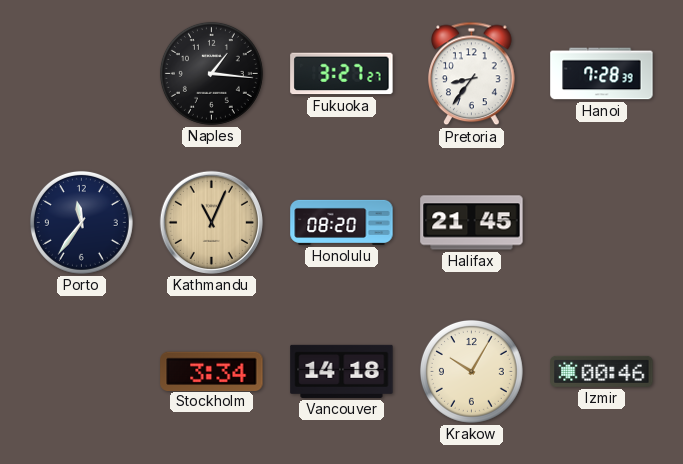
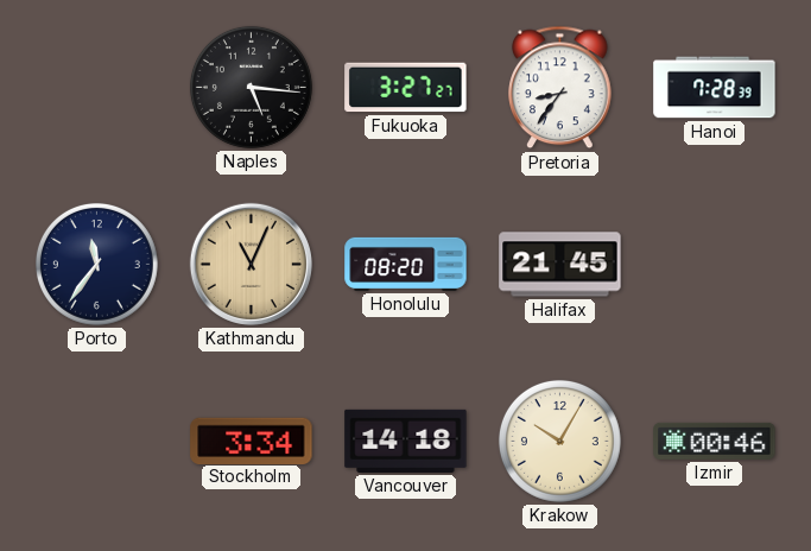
Naples: 1:16 -> 5:16
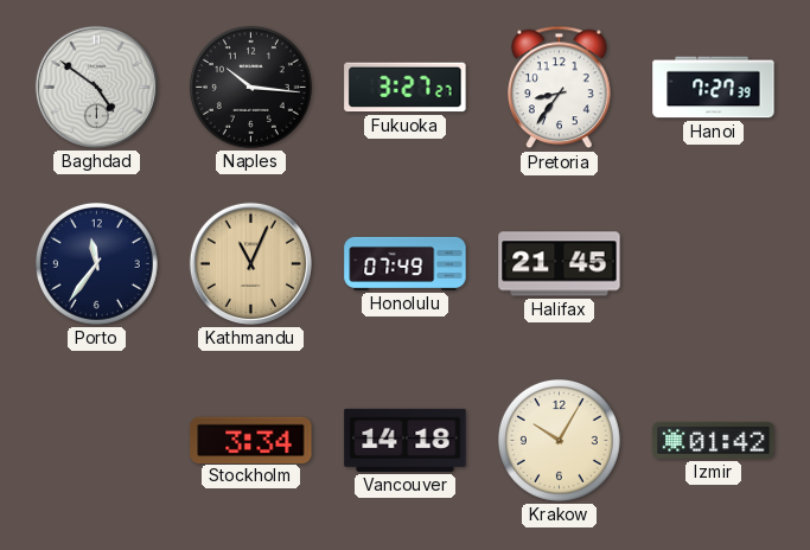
Baghdad: none -> 4:51
Naples: 5:16 -> 10:16
Hanoi: 7:28 -> 7:27
Honolulu: 08:20 -> 07:49
Izmir: 00:46 -> 01:42
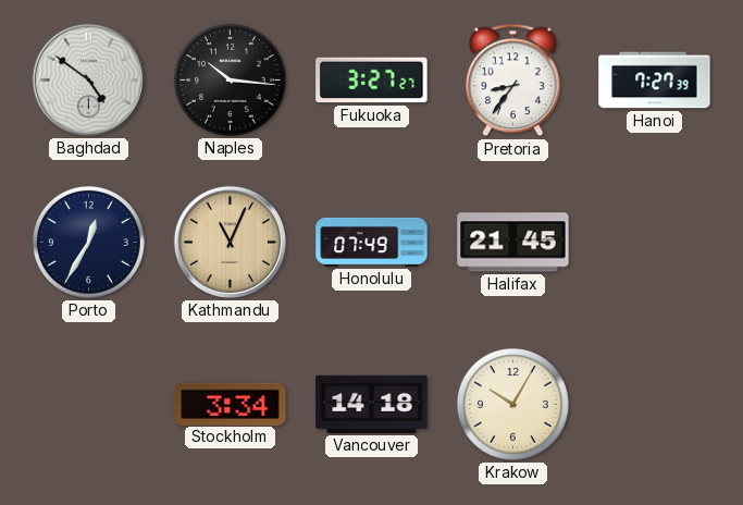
Porto: 11:36 -> 12:35
Izmir: 01:42 -> none
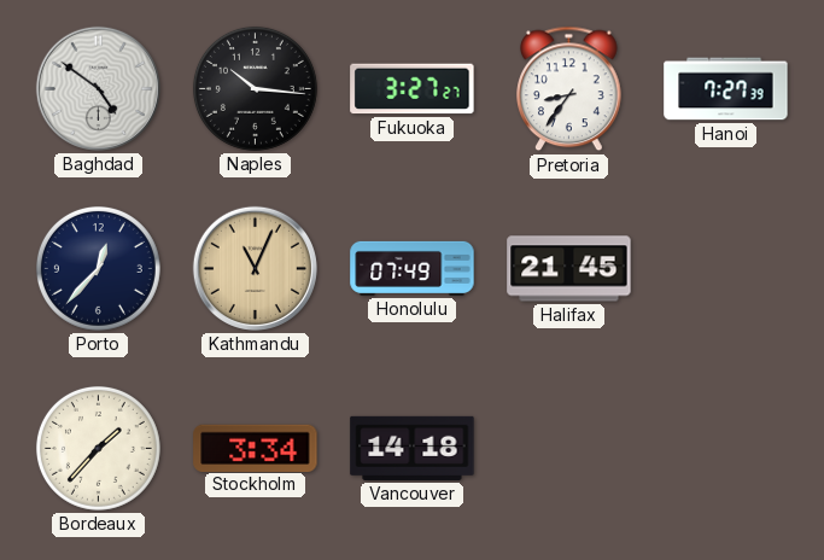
Porto: 12:35 -> 12:37
Bordeaux: none -> 1:37
Krakow: 10:05 -> none
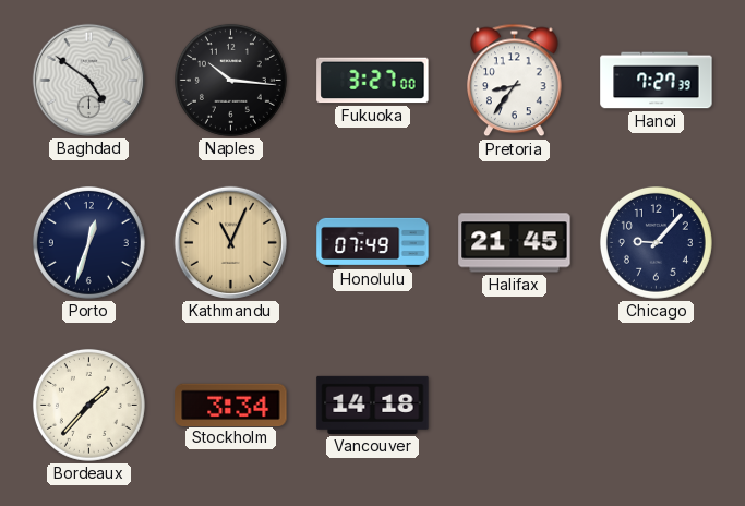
Fukuoka: 3:27:27 -> 3:27:00
Porto: 12:37 -> 12:33
Chicago: none -> 9:07
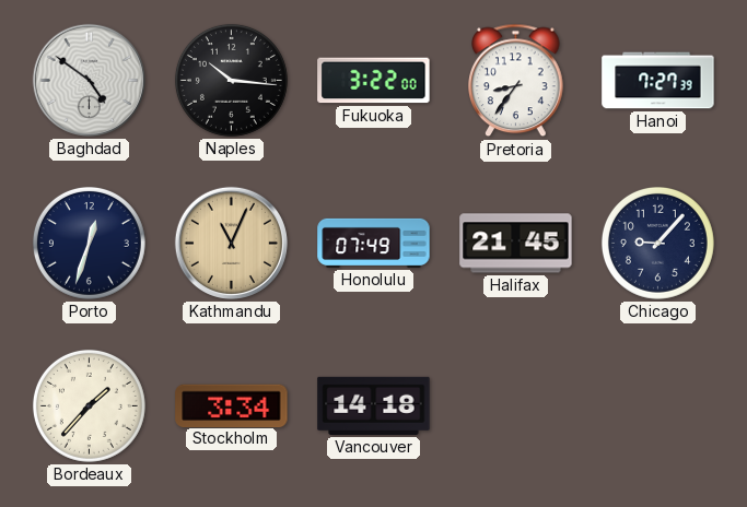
Fukuoka: 3:27 -> 3:22
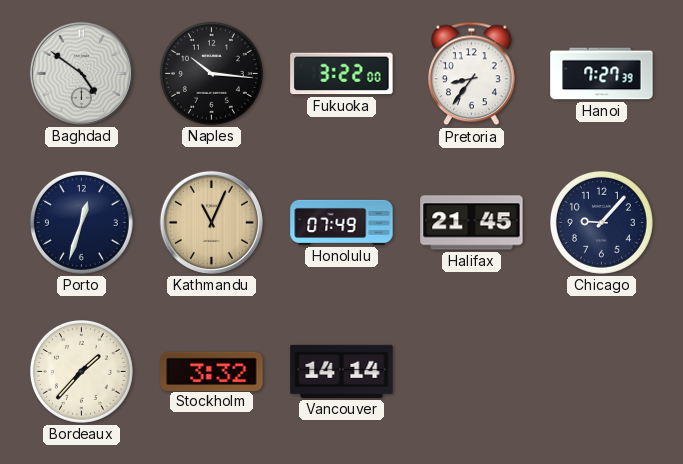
Stockholm: 3:34 -> 3:32
Vancouver: 14:18 -> 14:14
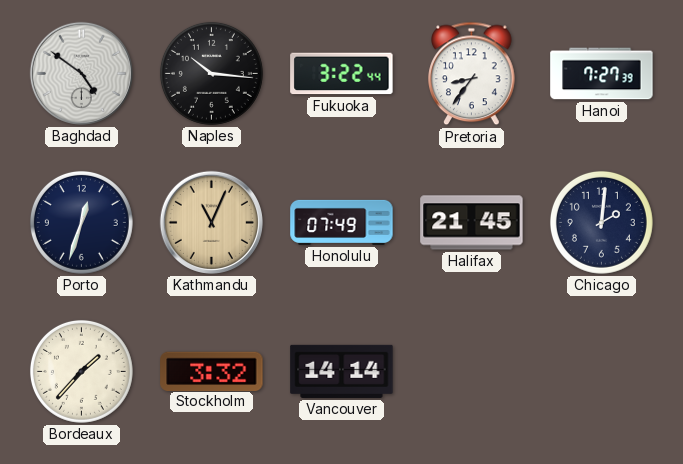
Fukuoka: 3:22:00 -> 3:22:44
Chicago: 9:07 -> 2:01
